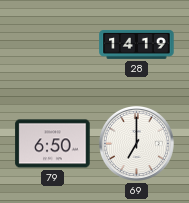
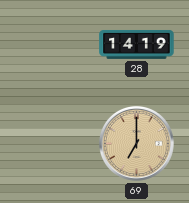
79: 6:50 -> none
69 dial: white -> champagne
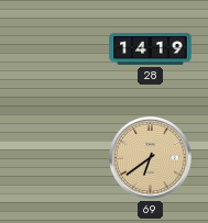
69: 7:00 -> 6:39
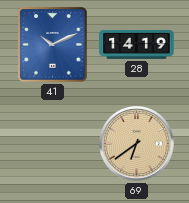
41: none -> 10:11
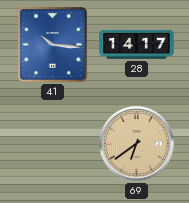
41: 10:11 -> 10:16
28: 14:19 -> 14:17
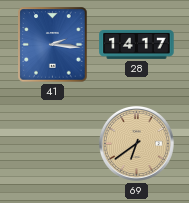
41: 10:16 -> 2:16
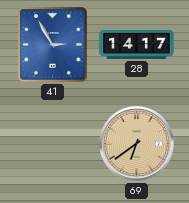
41: 2:16 -> 2:55
